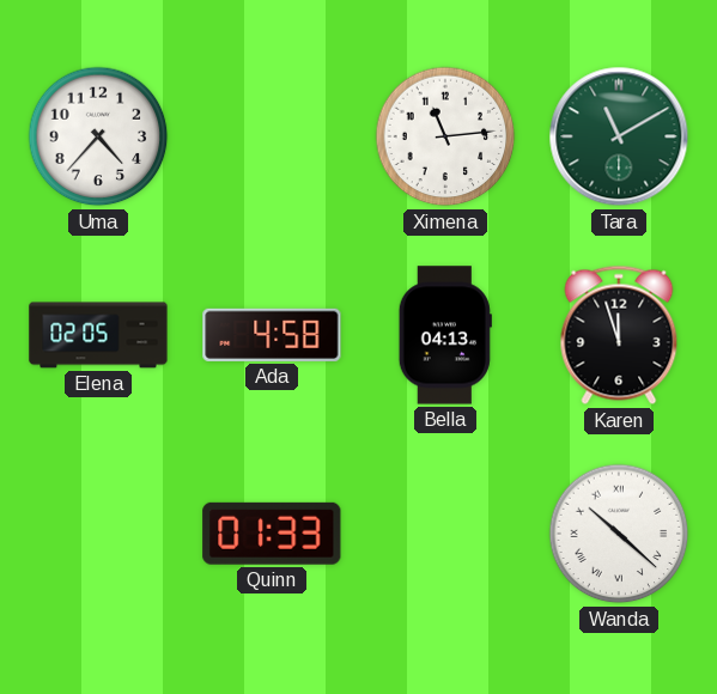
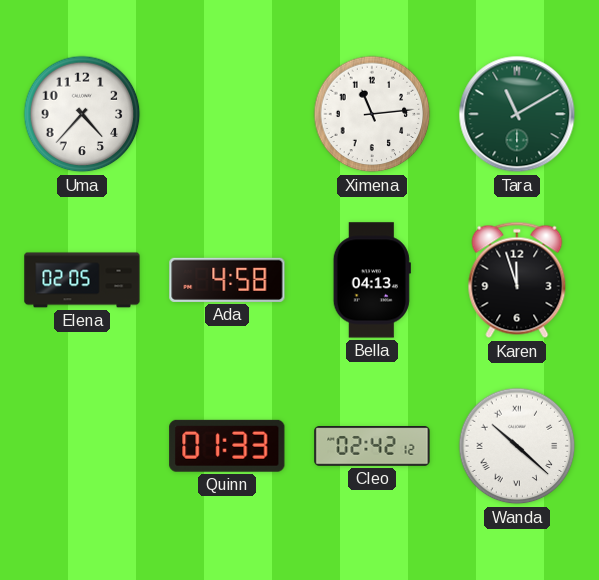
Cleo: none -> 02:42
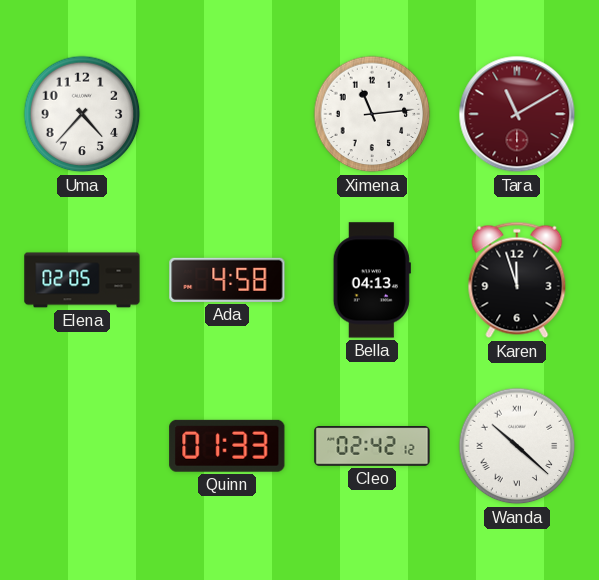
Tara dial: green -> burgundy
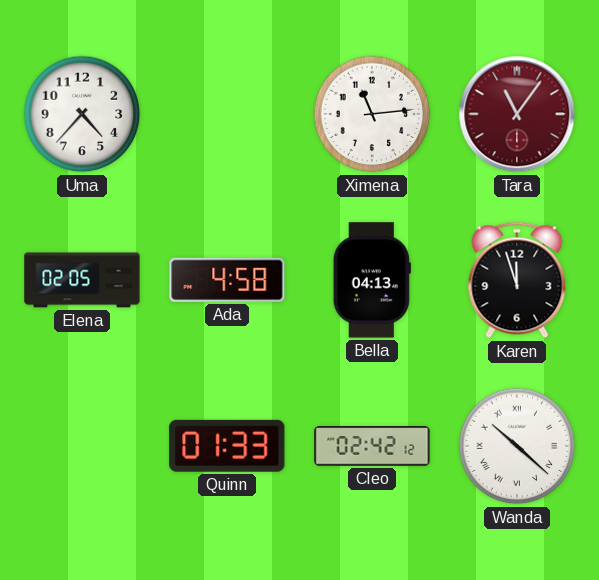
Tara: 11:10 -> 11:06
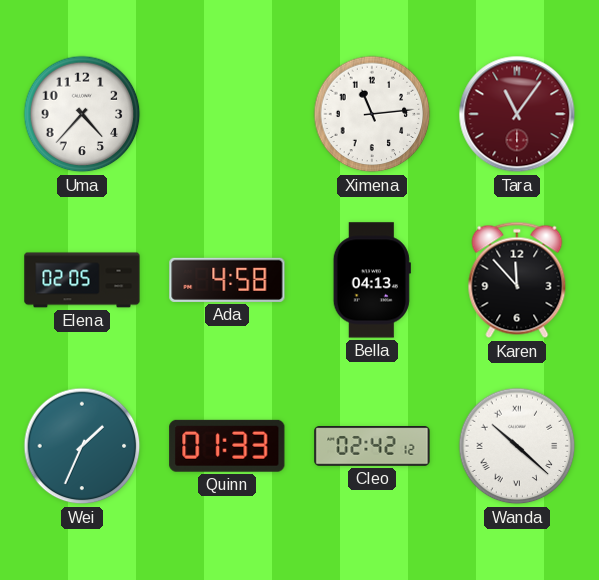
Karen: 11:57 -> 11:53
Wei: none -> 1:34
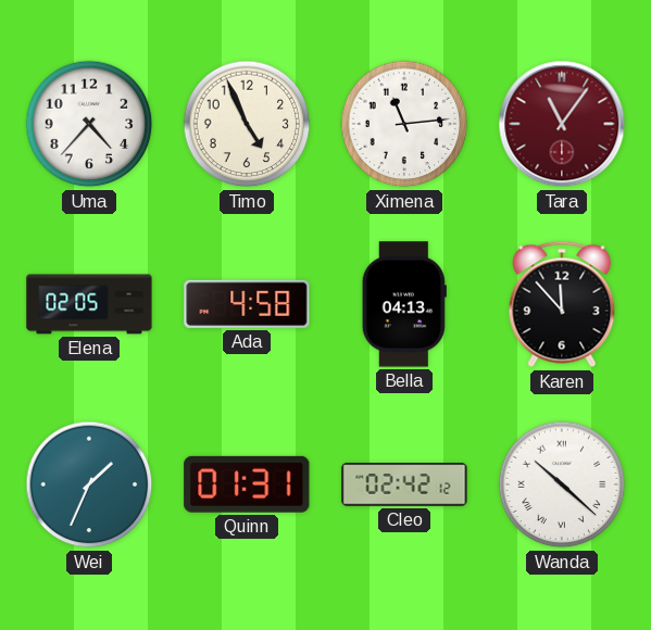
Timo: none -> 4:56
Quinn: 01:33 -> 01:31
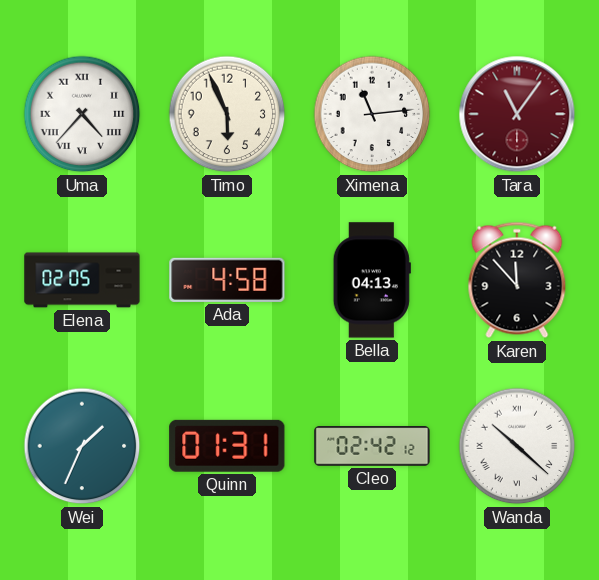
Uma numerals: Arabic -> Roman
Timo: 4:56 -> 5:56
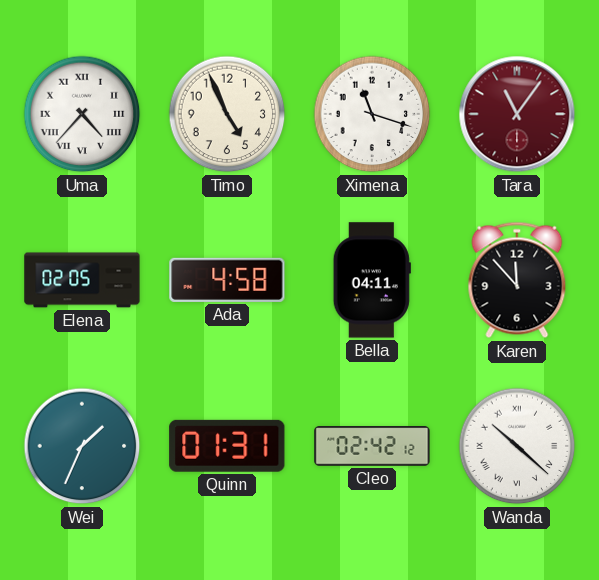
Timo: 5:56 -> 4:56
Ximena: 11:14 -> 11:18
Bella: 04:13 -> 04:11
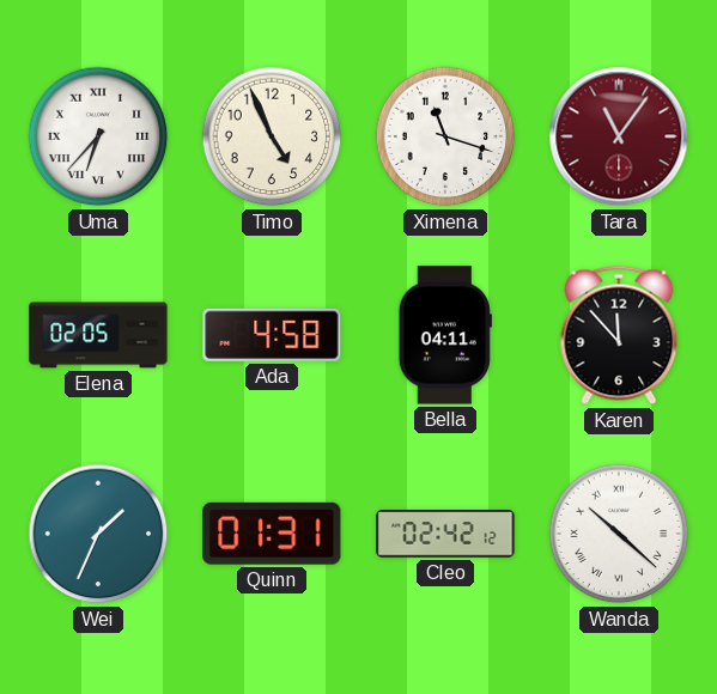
Uma: 4:37 -> 6:37
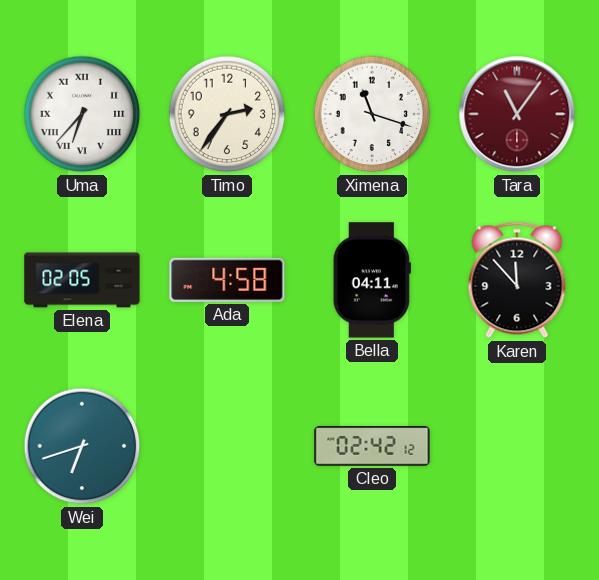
Timo: 4:56 -> 2:36
Wei: 1:34 -> 6:42
Quinn: 01:31 -> none
Wanda: 10:22 -> none
